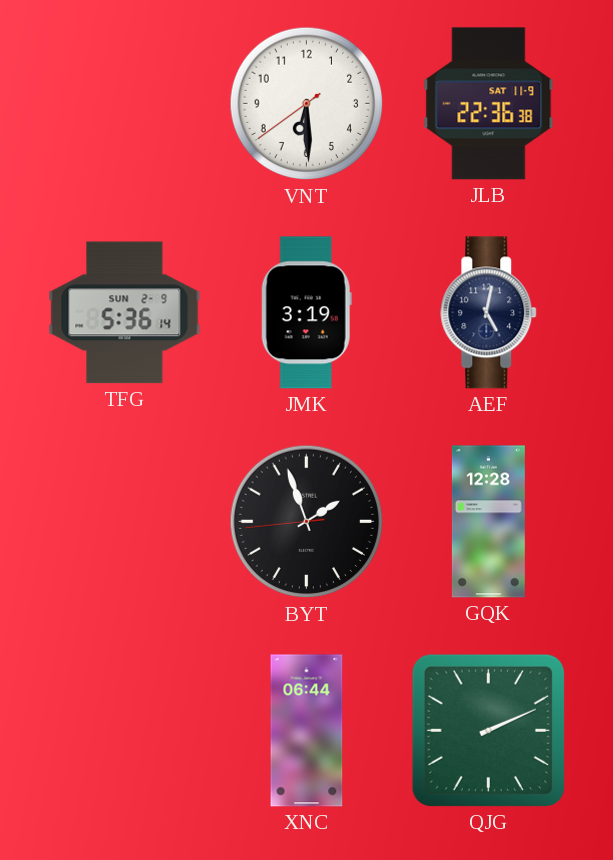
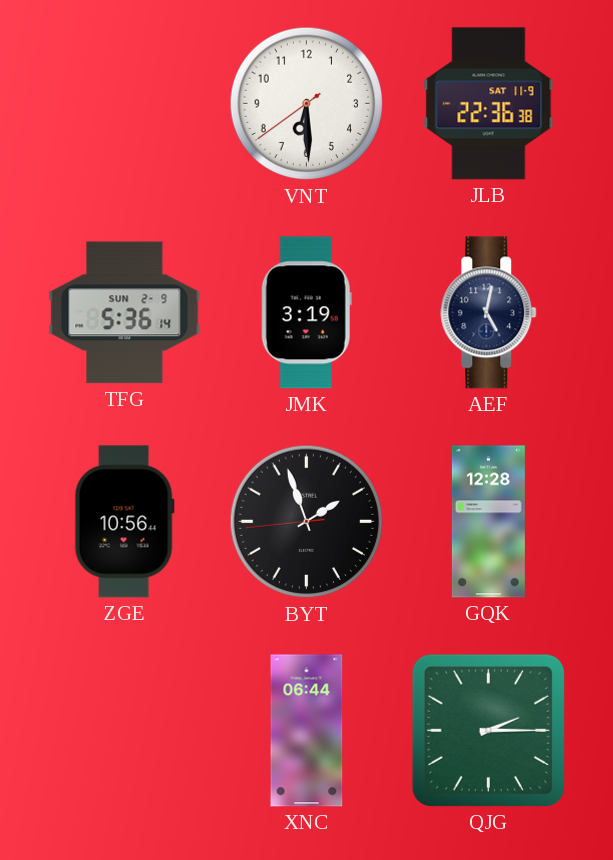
ZGE: none -> 10:56
QJG: 2:11 -> 2:15
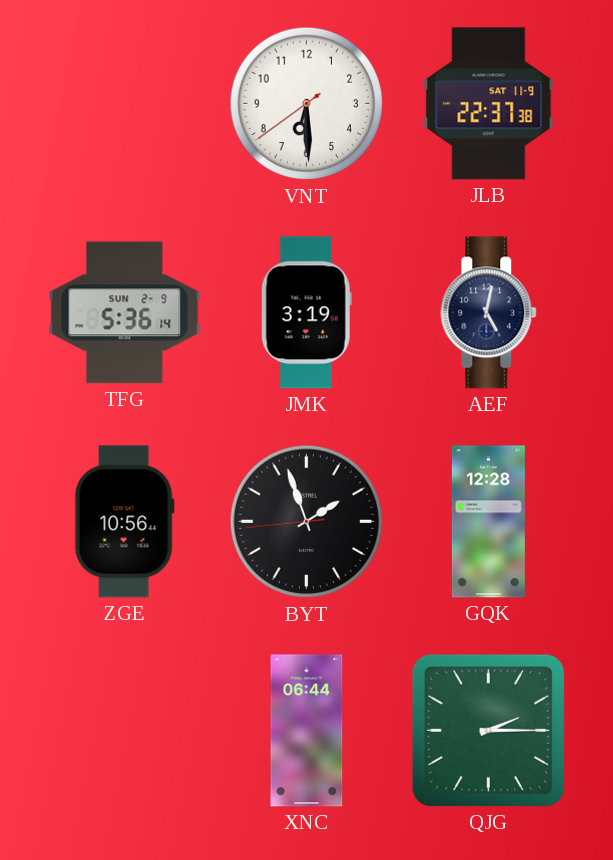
JLB: 22:36 -> 22:37
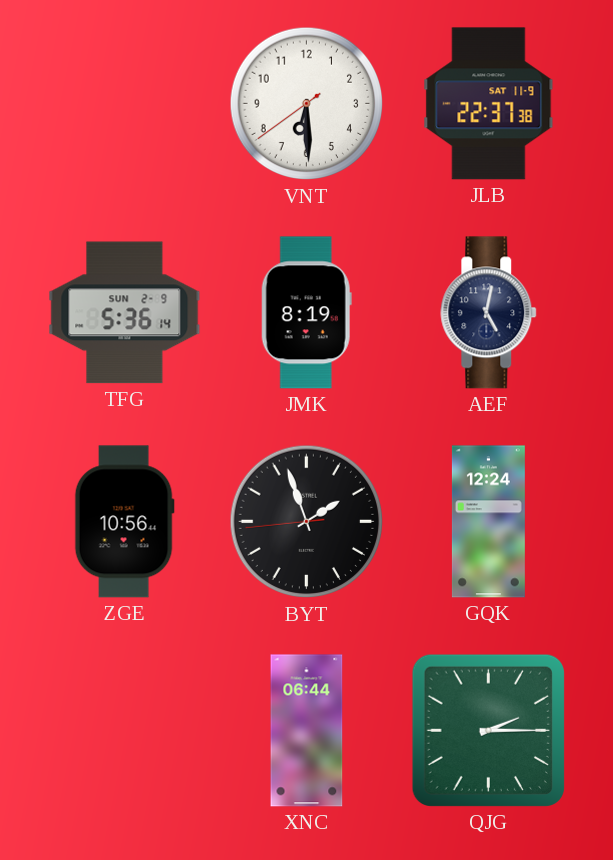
JMK: 3:19 -> 8:19
GQK: 12:28 -> 12:24
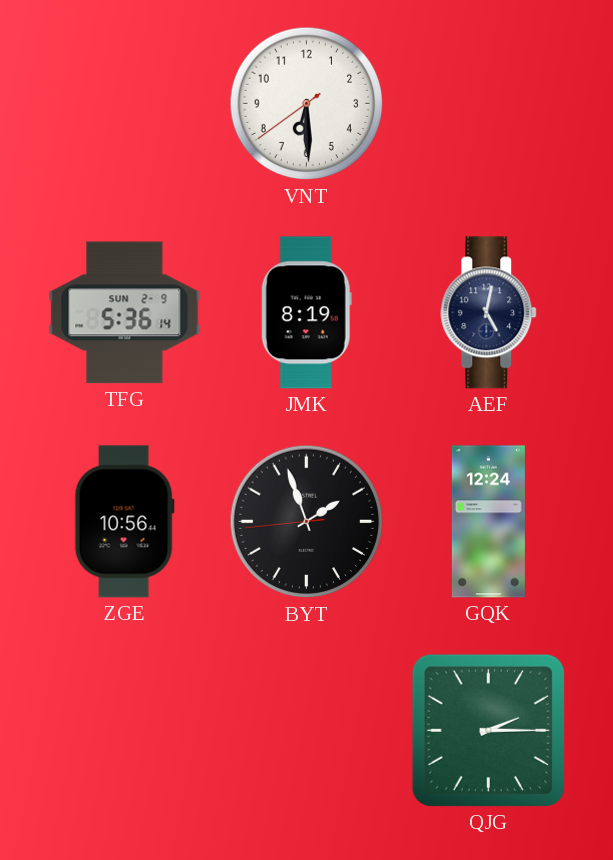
JLB: 22:37 -> none
XNC: 06:44 -> none
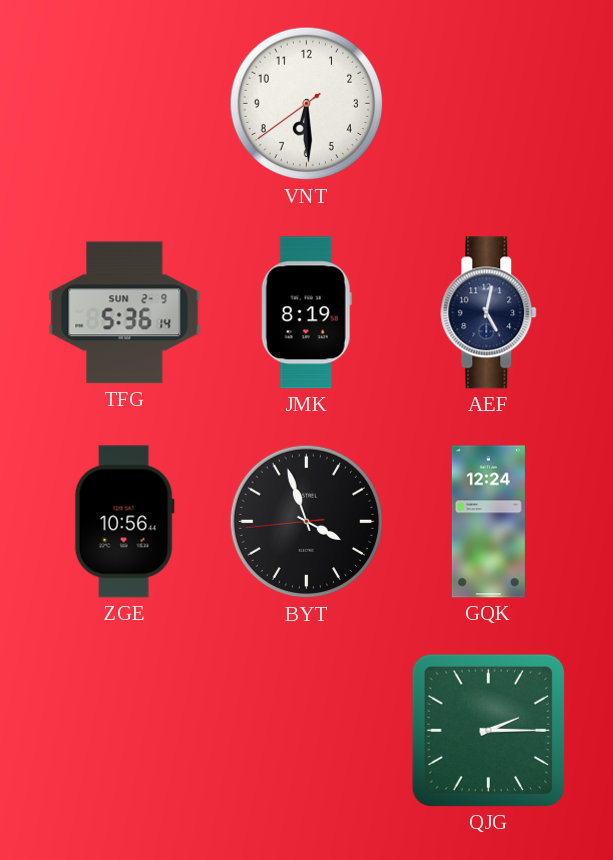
BYT: 1:56 -> 3:56
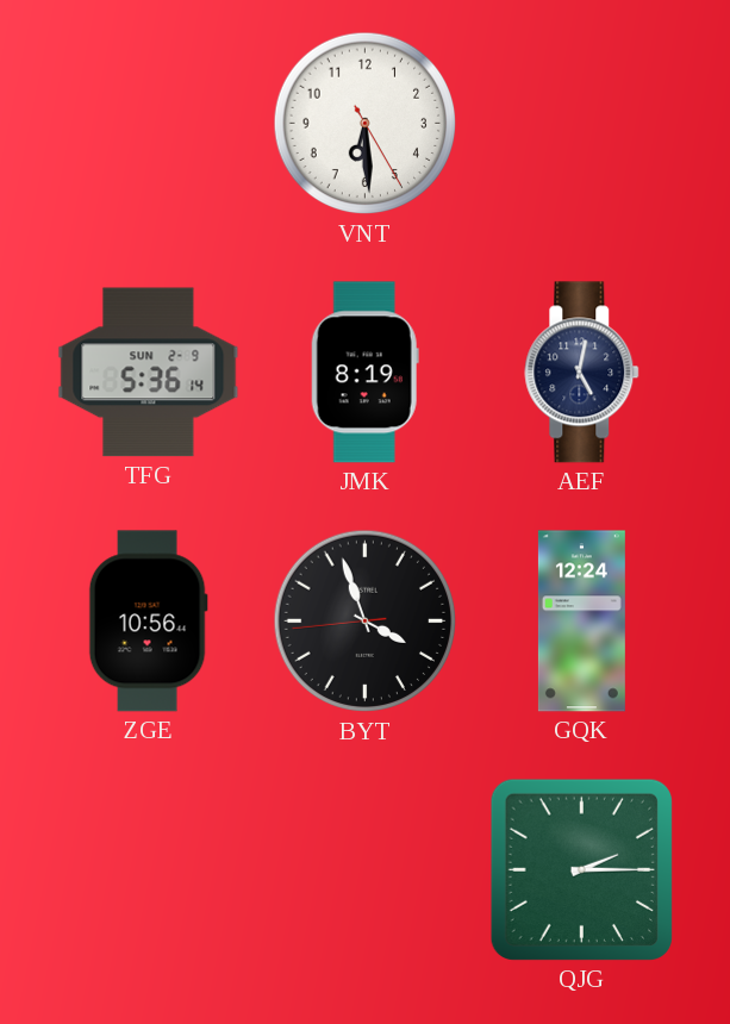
VNT: 6:29:39 -> 6:29:25
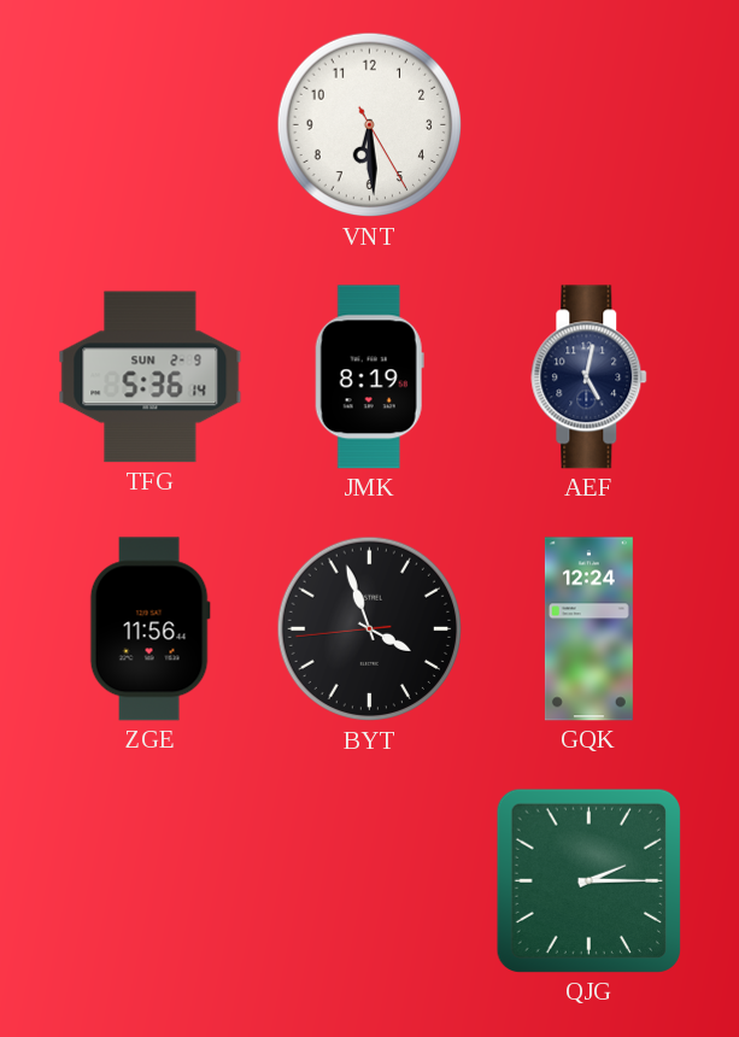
ZGE: 10:56 -> 11:56
